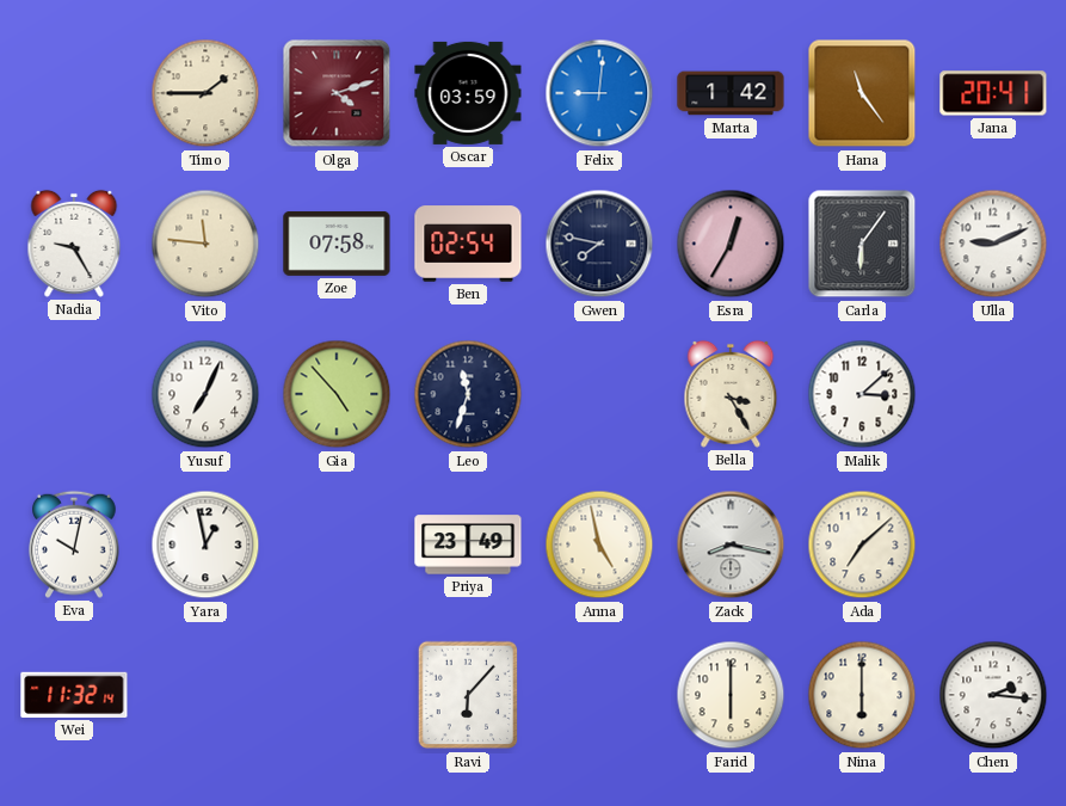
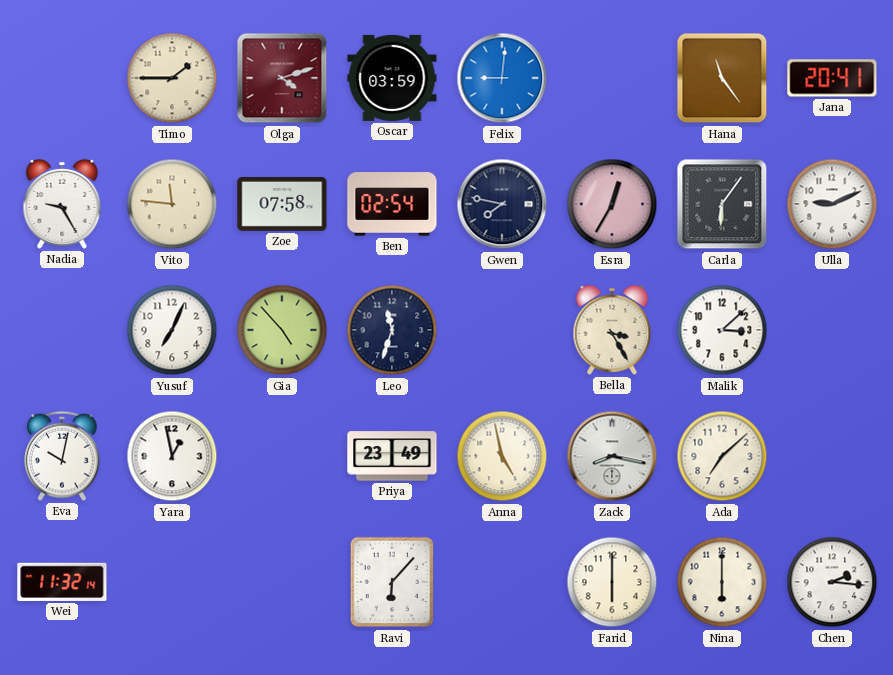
Marta: 1:42 -> none
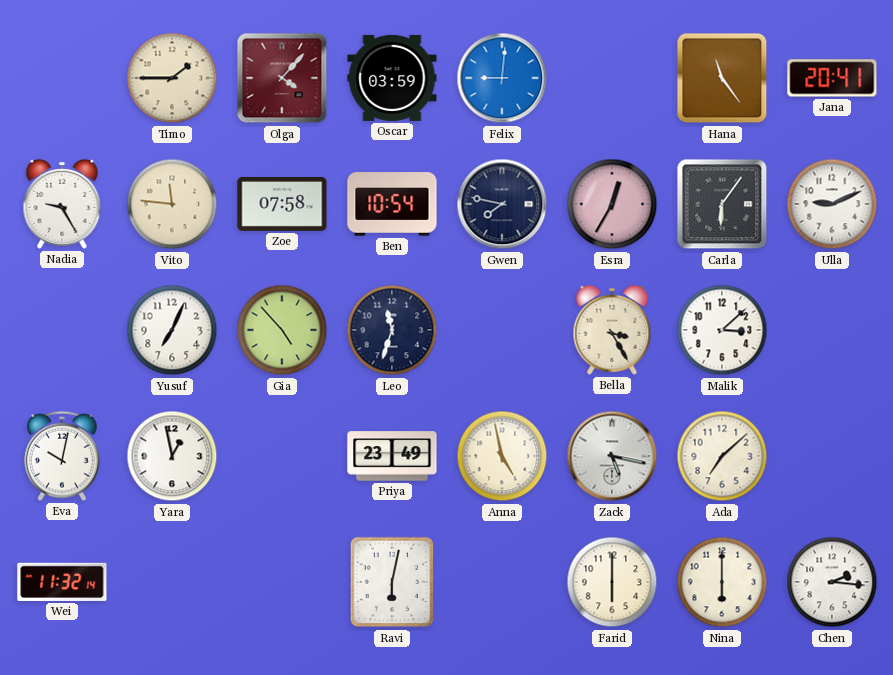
Olga: 4:12 -> 4:07
Ben: 02:54 -> 10:54
Zack: 8:17 -> 5:17
Ravi: 6:07 -> 6:02
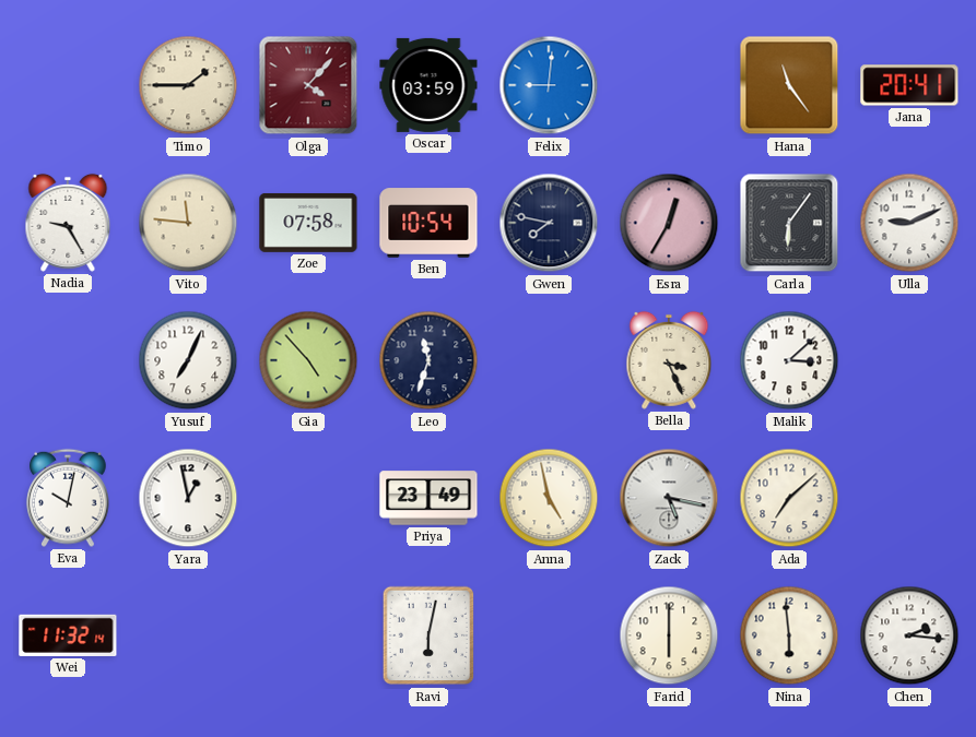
Bella: 3:25 -> 3:26
Nina: 6:00 -> 5:59
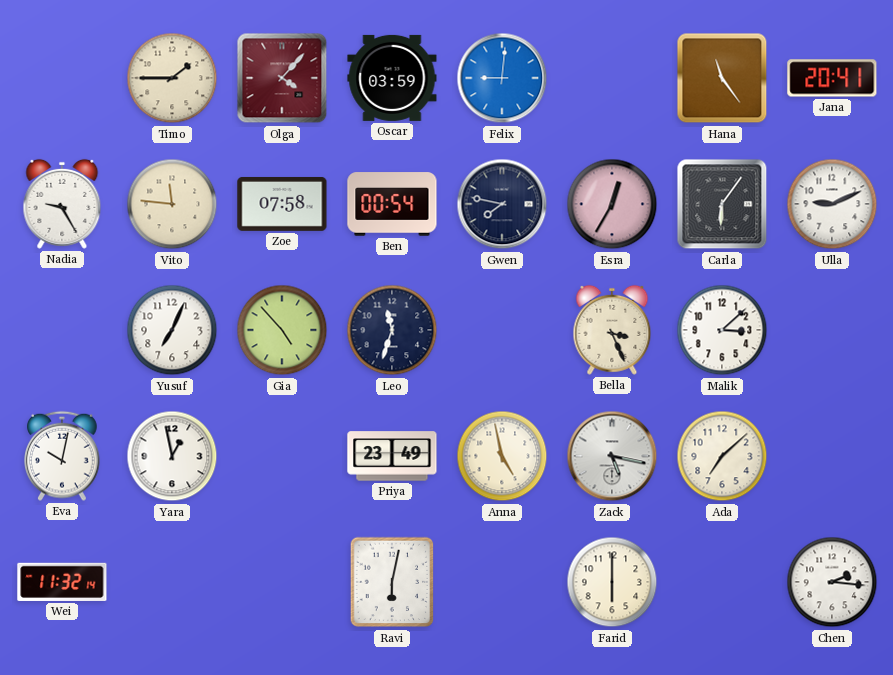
Ben: 10:54 -> 00:54
Nina: 5:59 -> none
